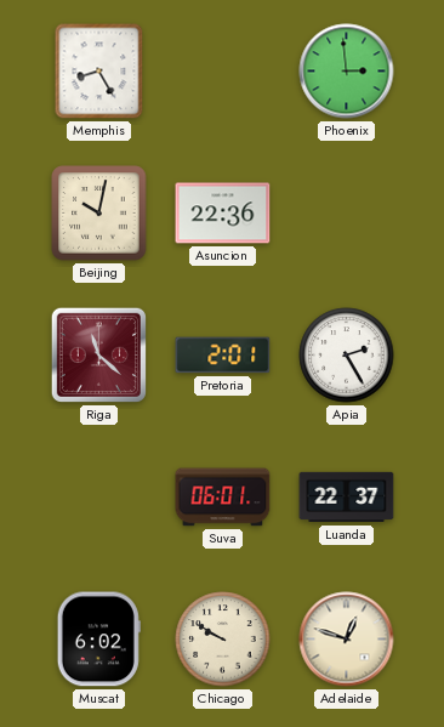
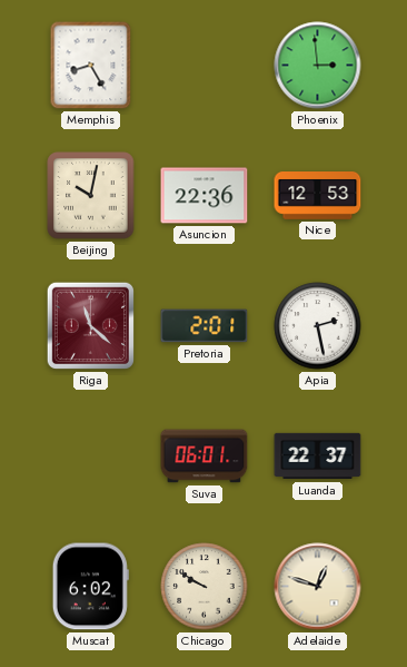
Nice: none -> 12:53
Apia: 2:25 -> 2:28
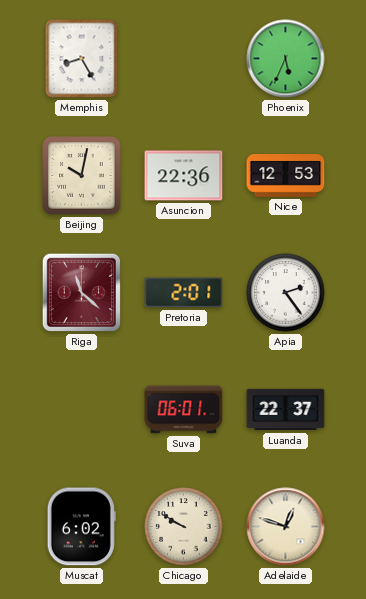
Phoenix: 2:59 -> 5:34
Apia: 2:28 -> 2:24
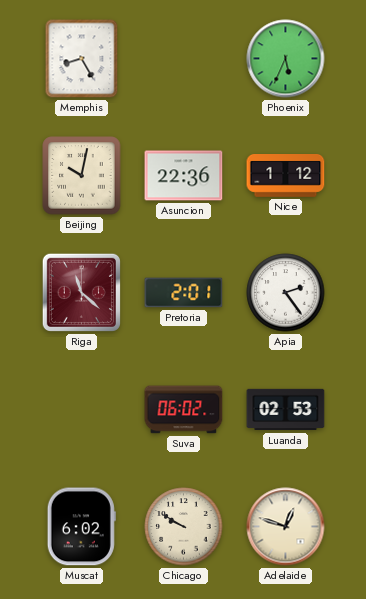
Nice: 12:53 -> 1:12
Suva: 06:01 -> 06:02
Luanda: 22:37 -> 02:53
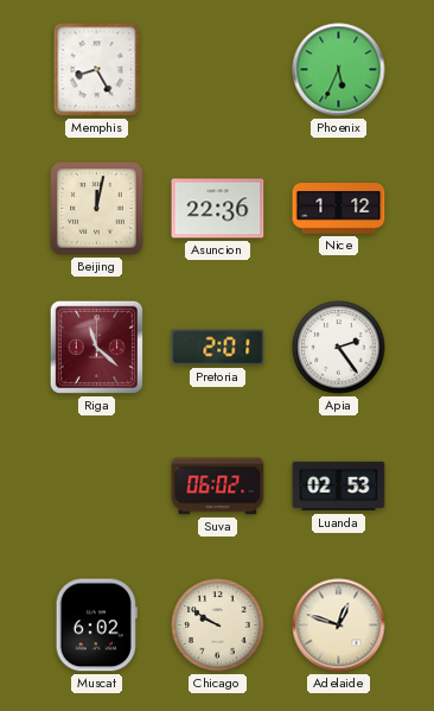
Beijing: 10:02 -> 12:02
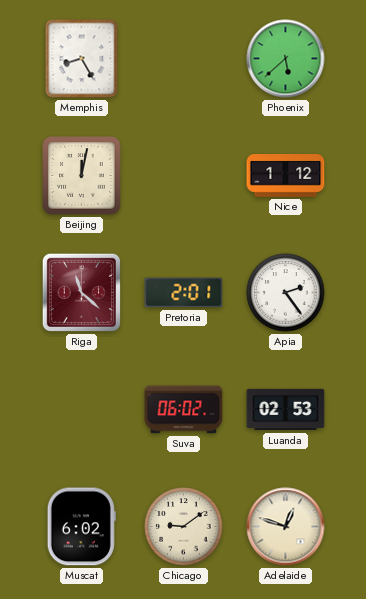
Phoenix: 5:34 -> 5:38
Asuncion: 22:36 -> none
Chicago: 9:50 -> 9:09
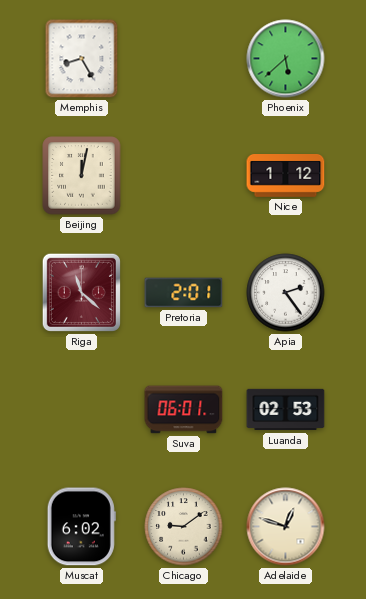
Suva: 06:02 -> 06:01
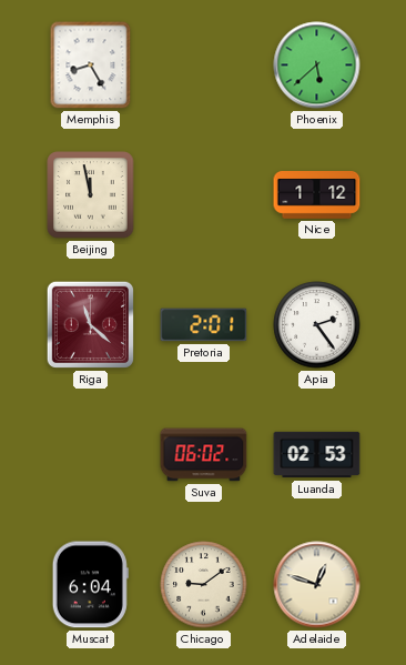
Beijing: 12:02 -> 11:58
Suva: 06:01 -> 06:02
Muscat: 6:02 -> 6:04
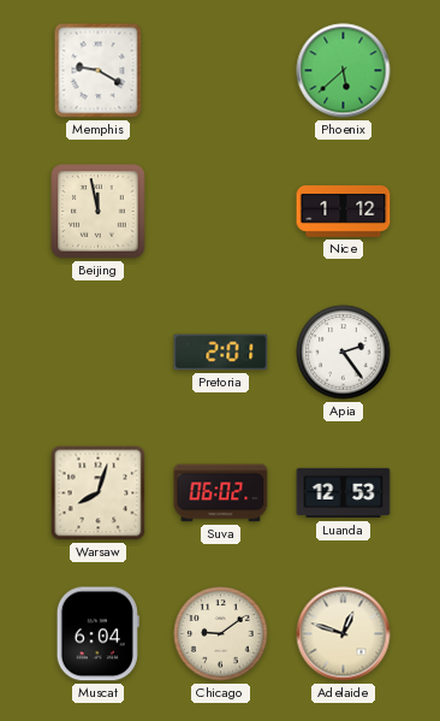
Memphis: 8:25 -> 9:20
Riga: 11:22 -> none
Warsaw: none -> 8:03
Luanda: 02:53 -> 12:53
